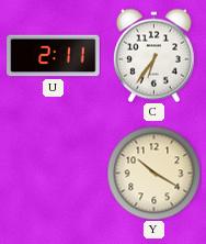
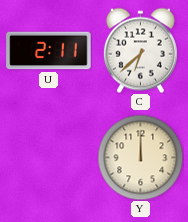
C: 6:36 -> 6:38
Y: 10:20 -> 12:00
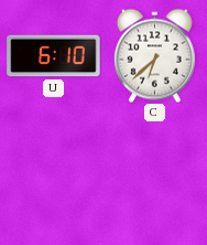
U: 2:11 -> 6:10
Y: 12:00 -> none
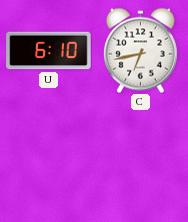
C: 6:38 -> 6:43
